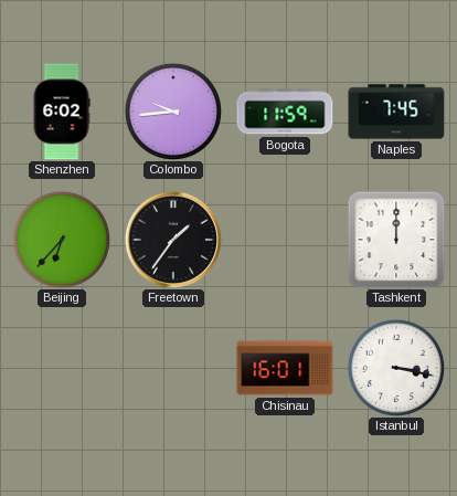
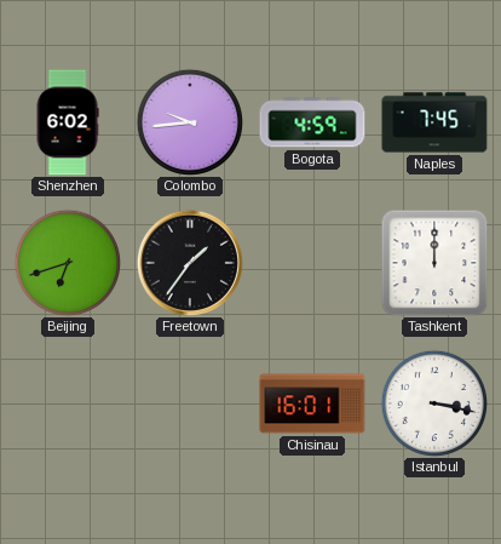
Bogota: 11:59 -> 4:59
Beijing: 6:37 -> 6:42
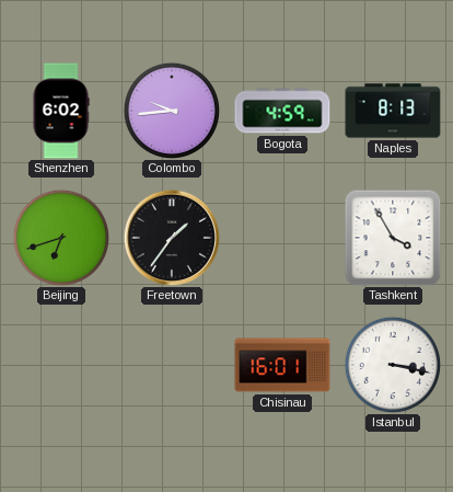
Naples: 7:45 -> 8:13
Tashkent: 12:00 -> 3:55
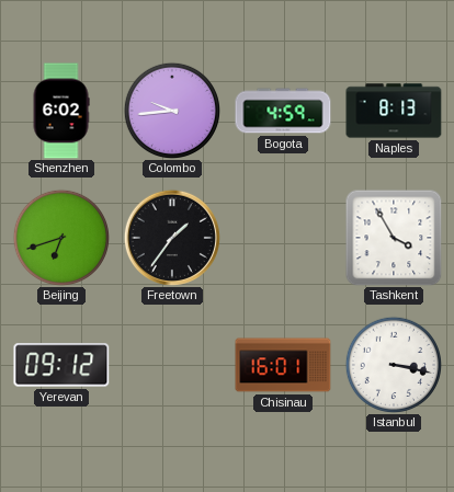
Yerevan: none -> 09:12
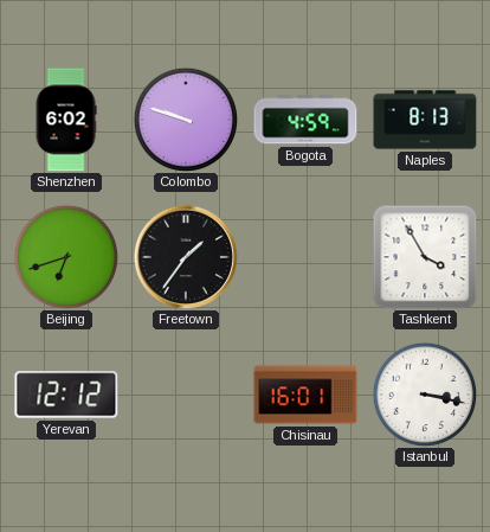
Colombo: 9:44 -> 9:48
Yerevan: 09:12 -> 12:12
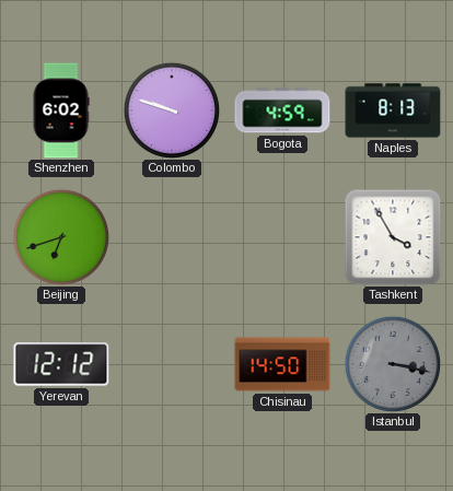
Freetown: 1:36 -> none
Chisinau: 16:01 -> 14:50
Istanbul dial: white -> grey
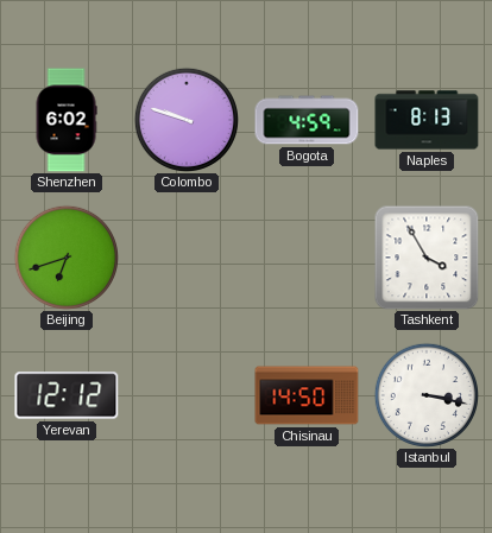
Istanbul dial: grey -> white
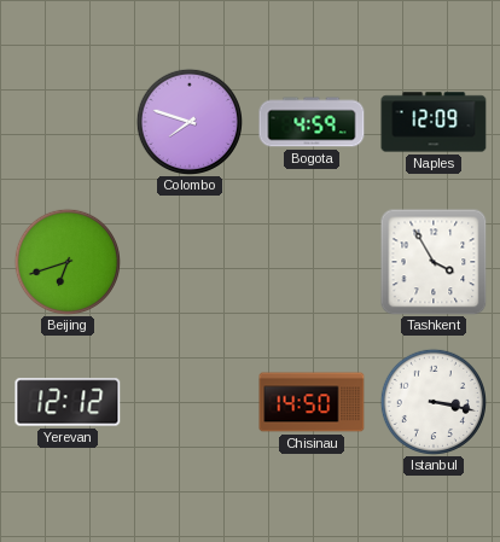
Shenzhen: 6:02 -> none
Colombo: 9:48 -> 7:48
Naples: 8:13 -> 12:09
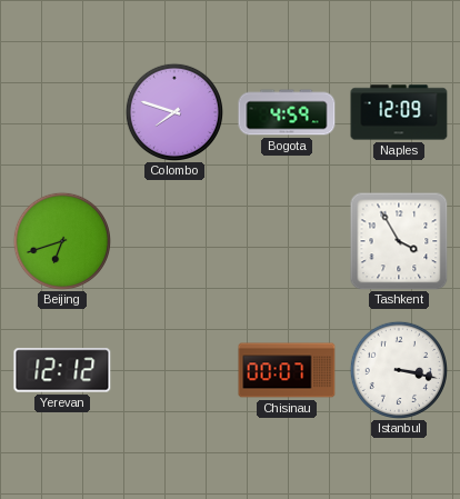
Chisinau: 14:50 -> 00:07
